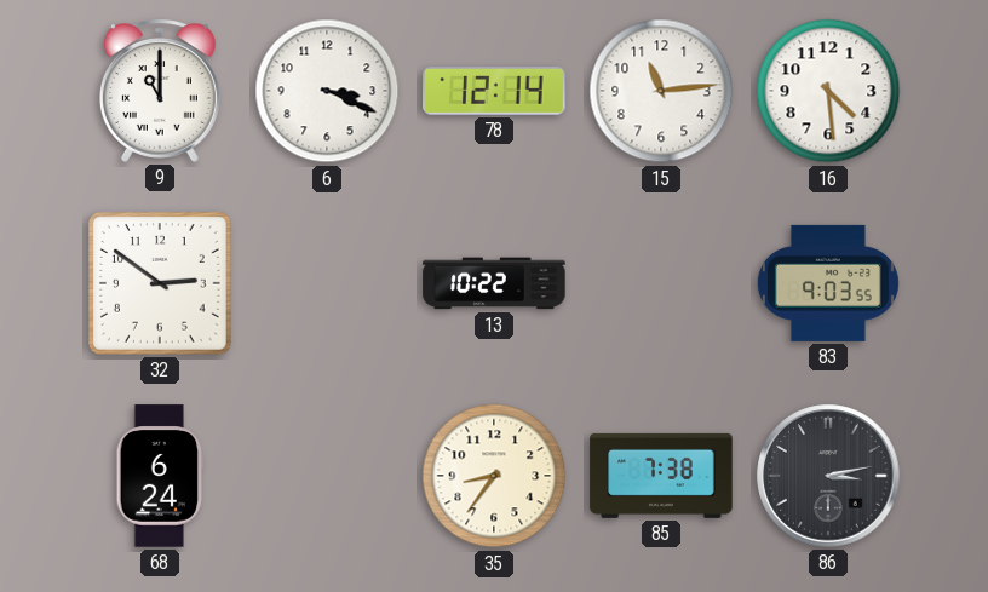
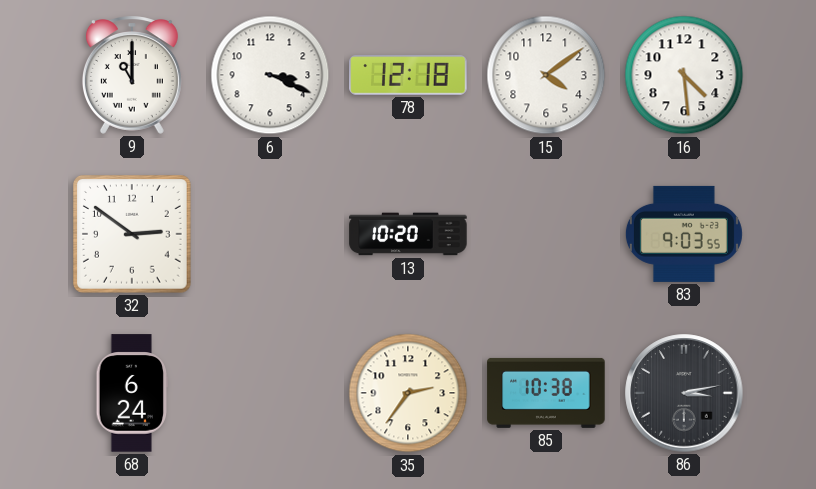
78: 12:14 -> 12:18
15: 11:14 -> 4:09
13: 10:22 -> 10:20
35: 8:36 -> 2:36
85: 7:38 -> 10:38
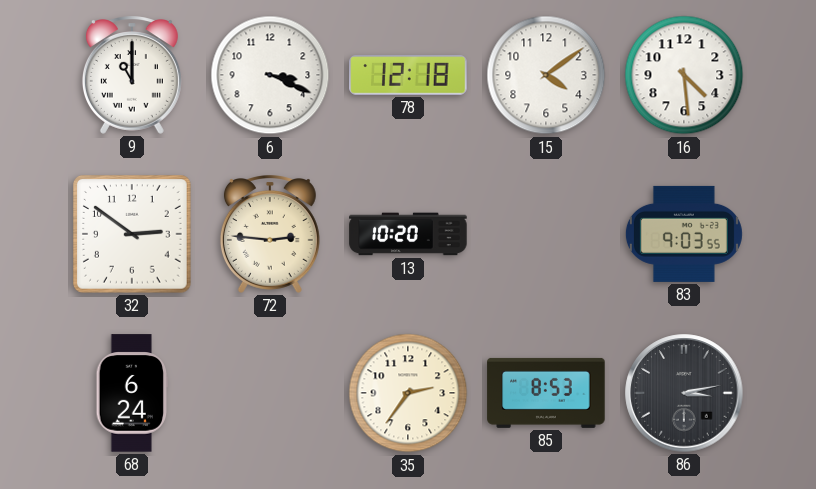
72: none -> 2:46
85: 10:38 -> 8:53
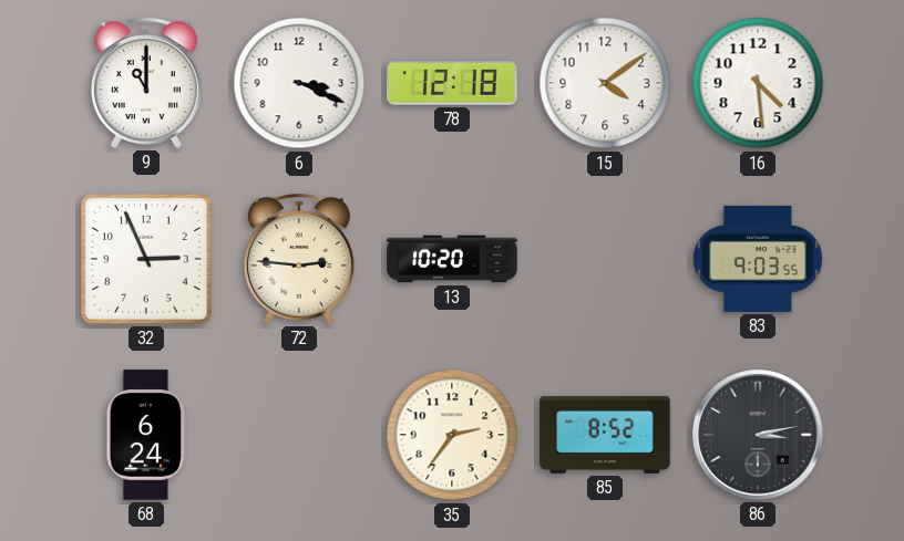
32: 2:51 -> 2:56
85: 8:53 -> 8:52
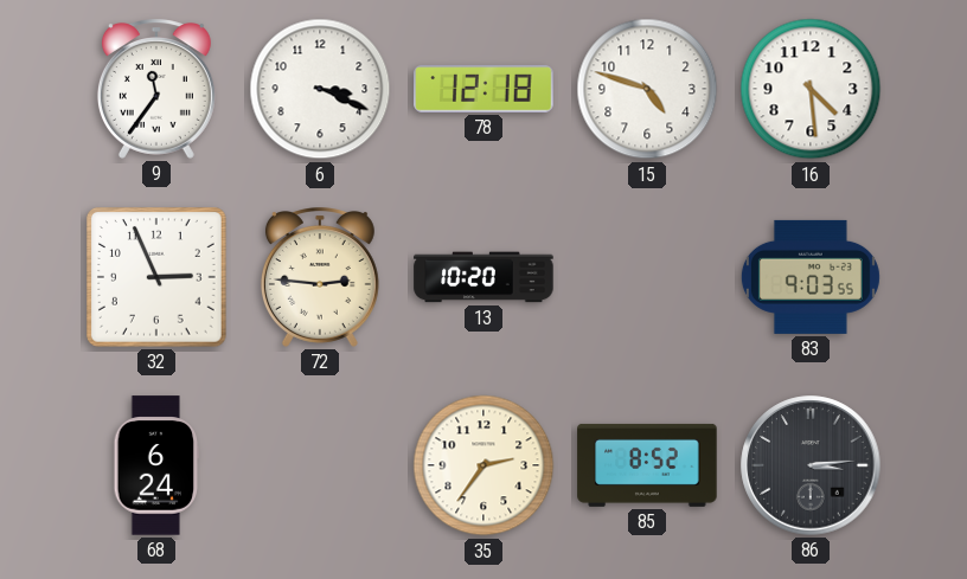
9: 11:00 -> 11:36
15: 4:09 -> 4:48
86: 3:13 -> 3:14
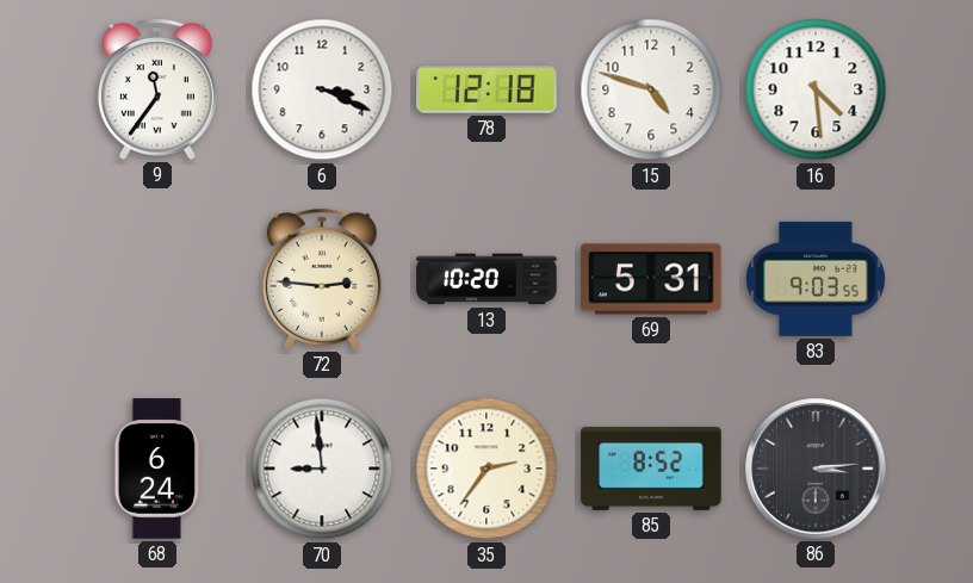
32: 2:56 -> none
69: none -> 5:31
70: none -> 8:59
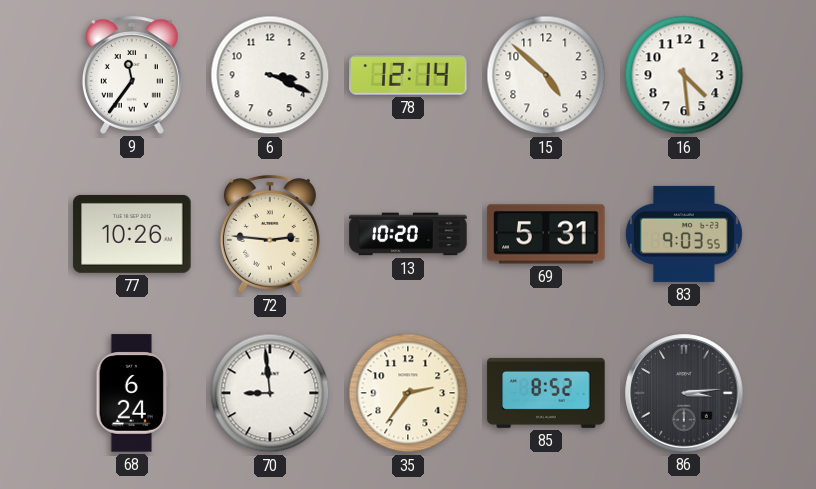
78: 12:18 -> 12:14
15: 4:48 -> 4:52
77: none -> 10:26
